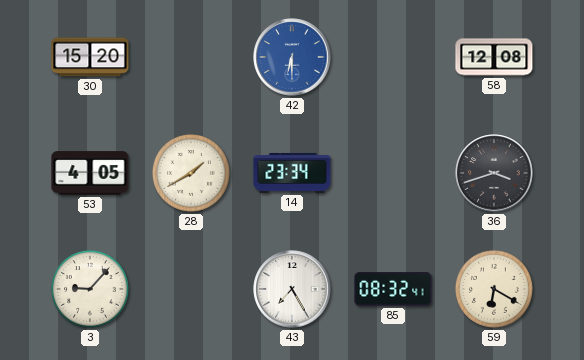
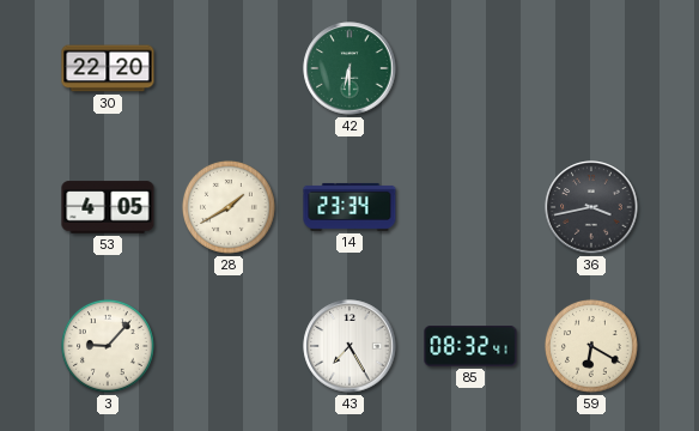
30: 15:20 -> 22:20
42 dial: blue -> green
58: 12:08 -> none
36: 3:42 -> 3:43
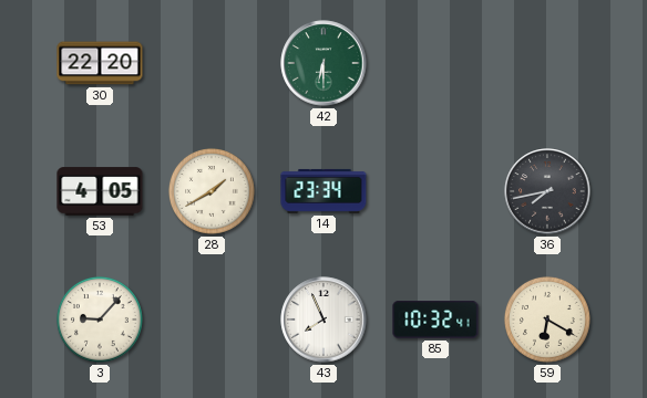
36: 3:43 -> 7:43
43: 7:25 -> 7:56
85: 08:32 -> 10:32
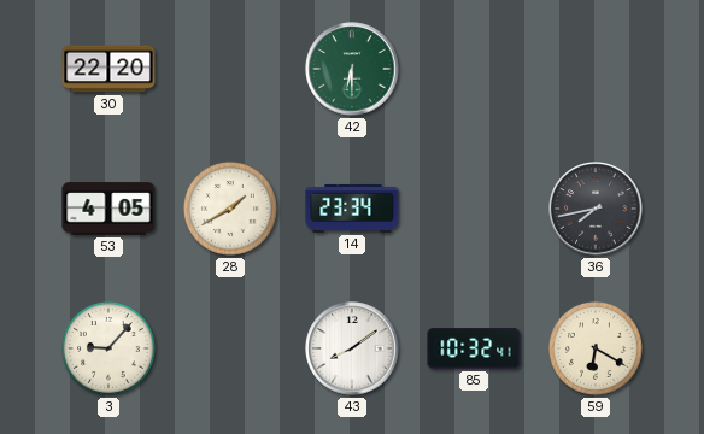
43: 7:56 -> 8:09
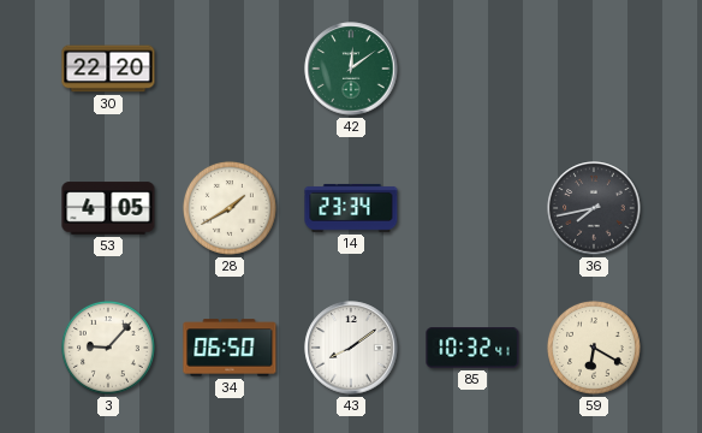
42: 6:30 -> 12:09
34: none -> 06:50
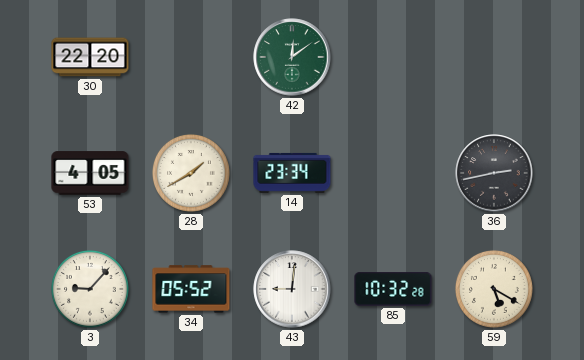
36: 7:43 -> 2:43
34: 06:50 -> 05:52
43: 8:09 -> 9:01
85: 10:32:41 -> 10:32:28
59: 6:20 -> 5:20
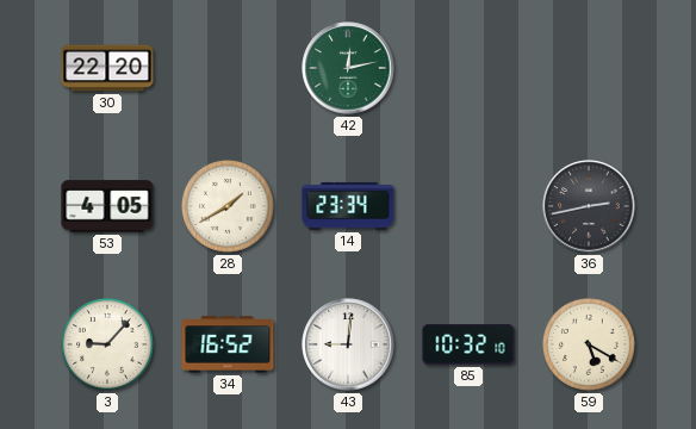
42: 12:09 -> 12:13
34: 05:52 -> 16:52
85: 10:32:28 -> 10:32:10
